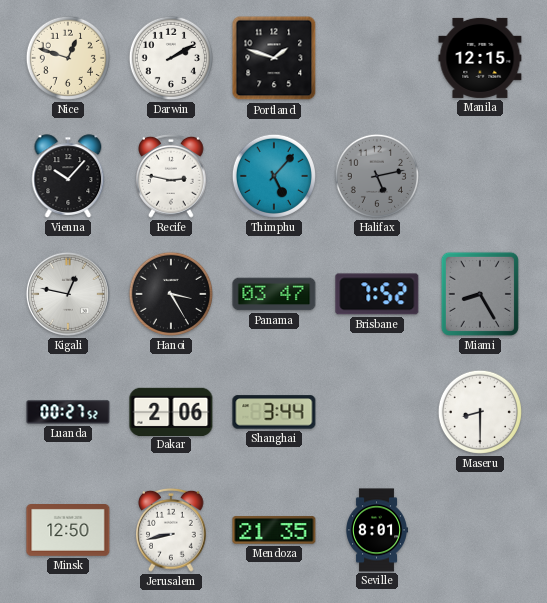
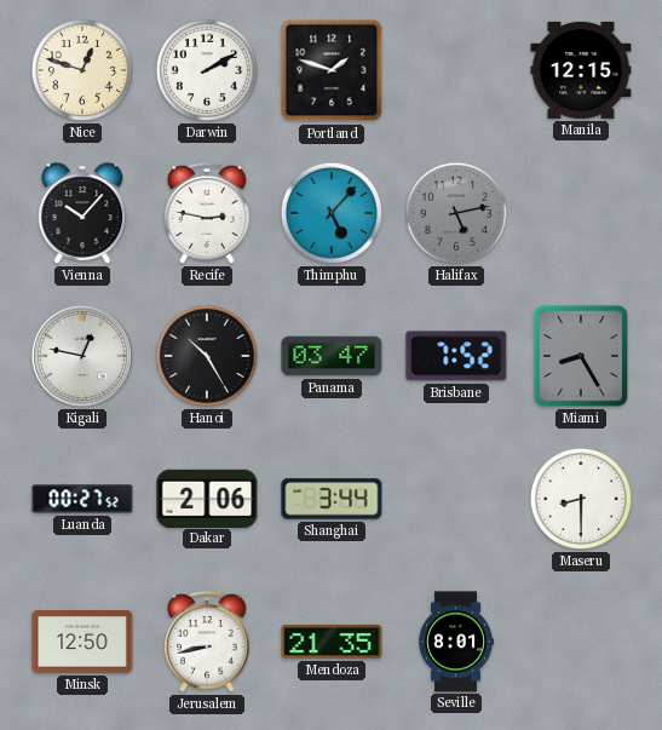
Hanoi: 3:25 -> 10:25
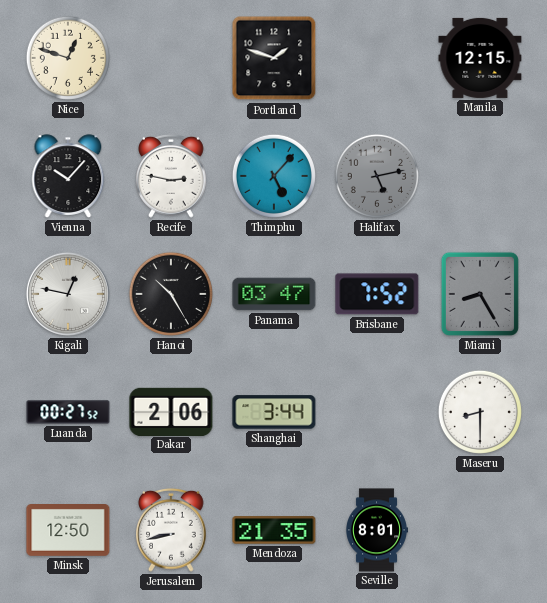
Darwin: 2:10 -> none
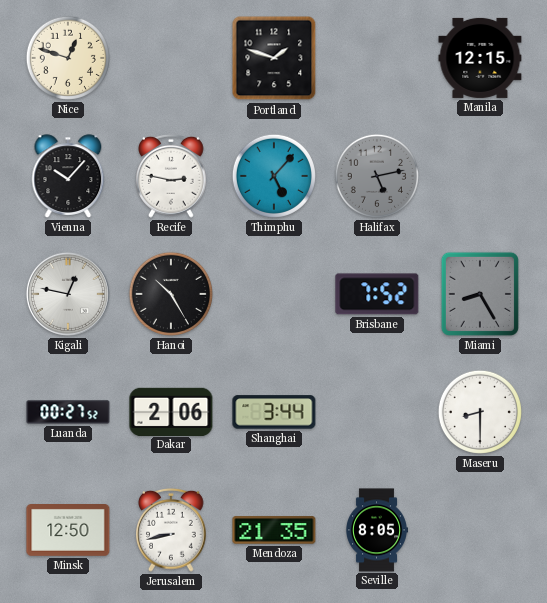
Panama: 03:47 -> none
Seville: 8:01 -> 8:05
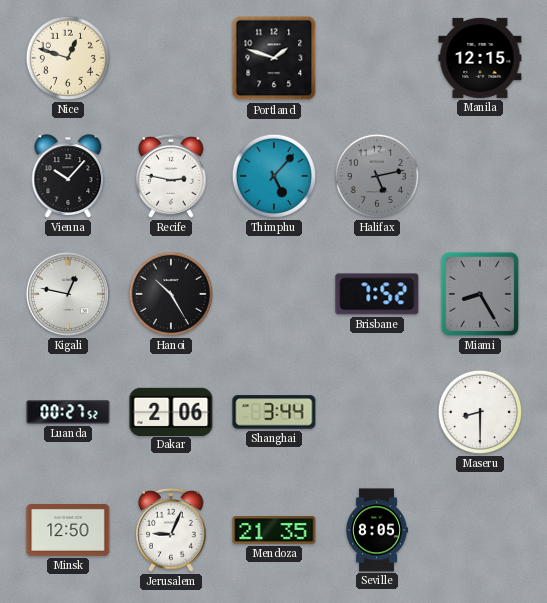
Jerusalem: 8:43 -> 9:04
